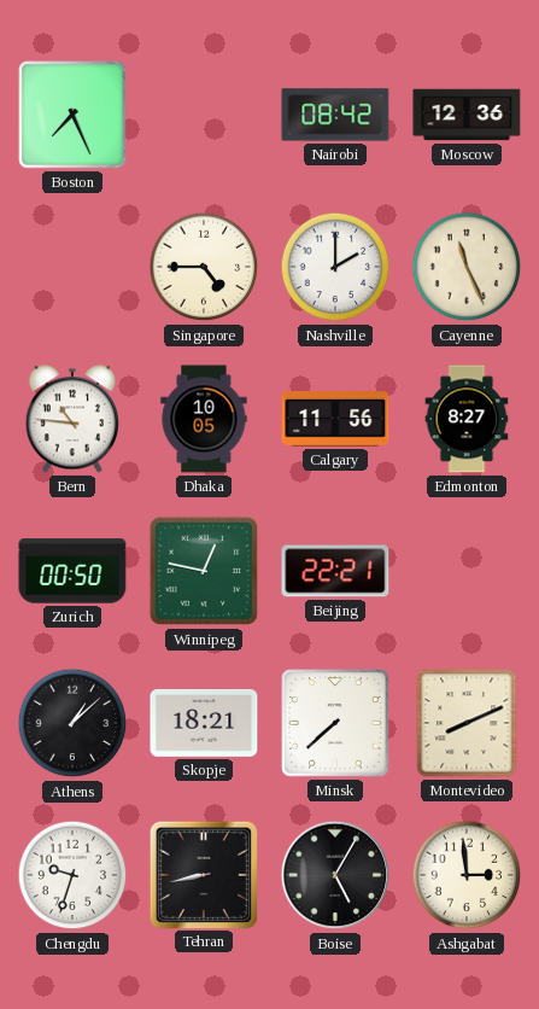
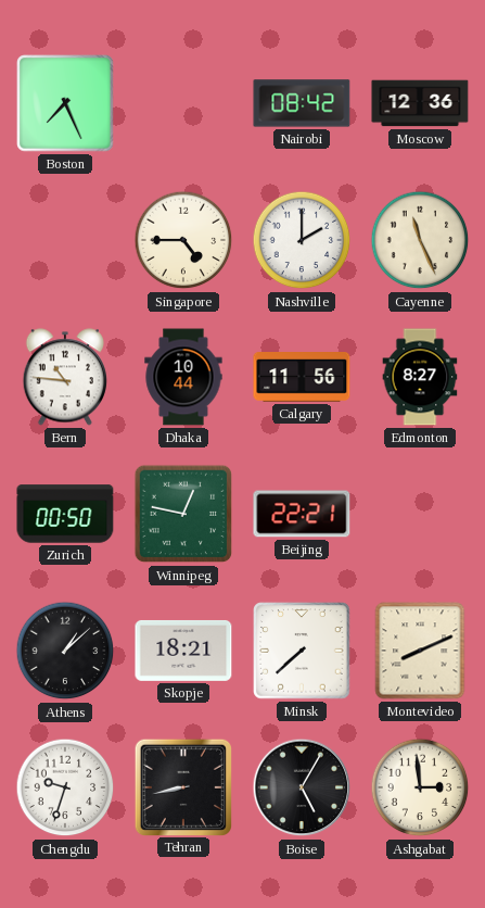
Dhaka: 10:05 -> 10:44
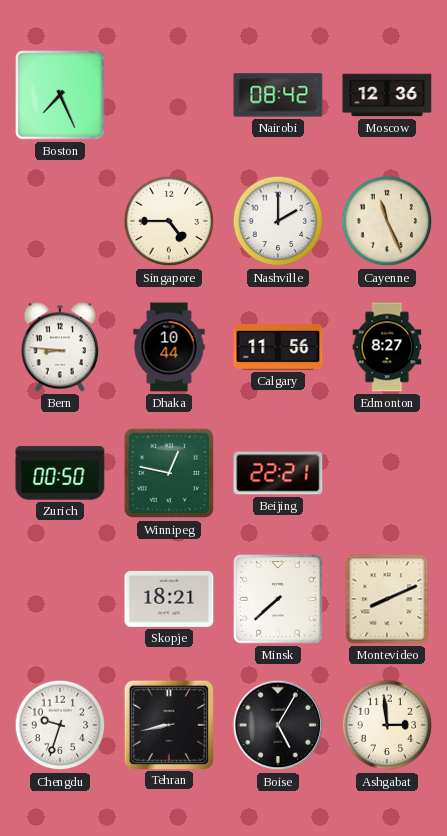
Bern: 10:46 -> 8:46
Athens: 1:08 -> none
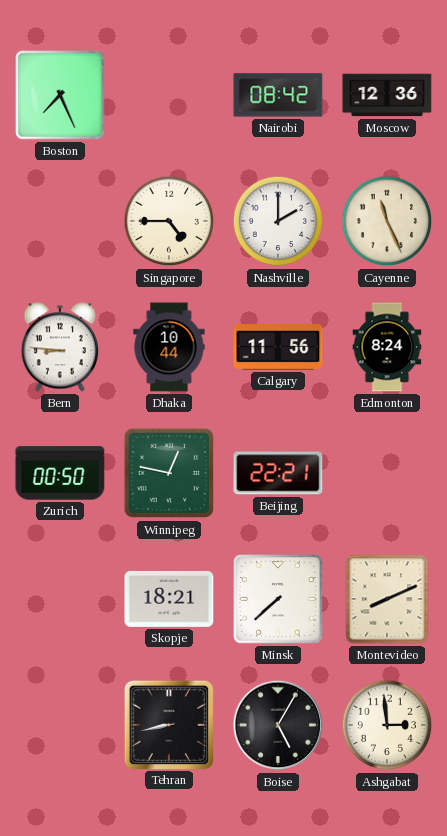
Edmonton: 8:27 -> 8:24
Chengdu: 9:33 -> none
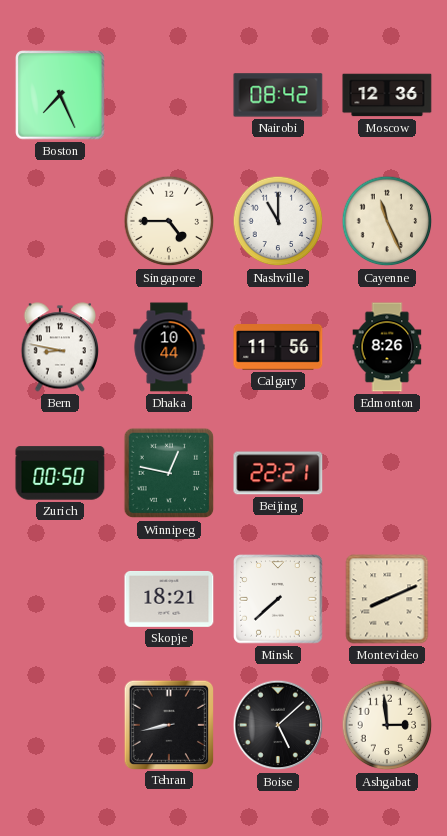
Nashville: 2:00 -> 11:00
Bern: 8:46 -> 8:47
Edmonton: 8:24 -> 8:26
Boise: 5:05 -> 5:08
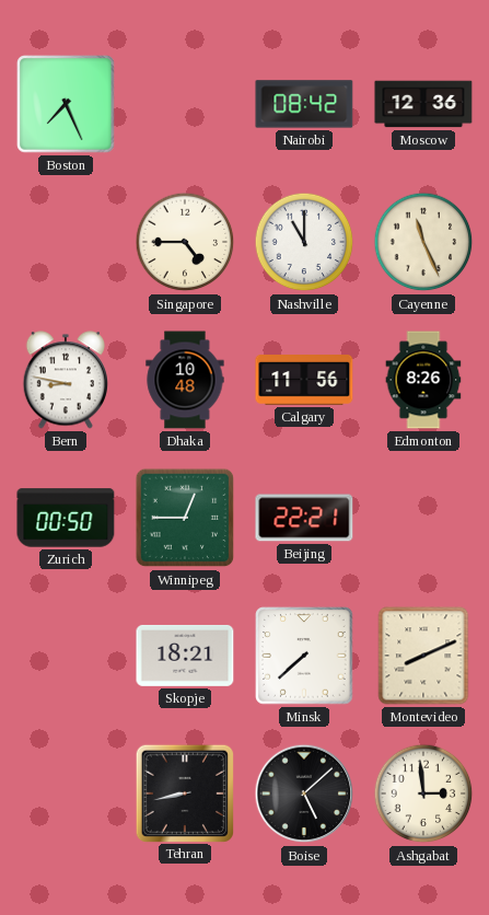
Dhaka: 10:44 -> 10:48
Winnipeg: 12:47 -> 12:45
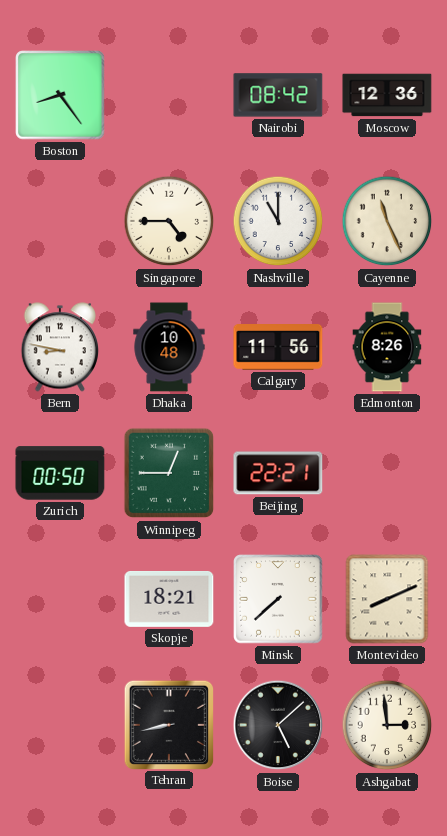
Boston: 7:26 -> 8:24
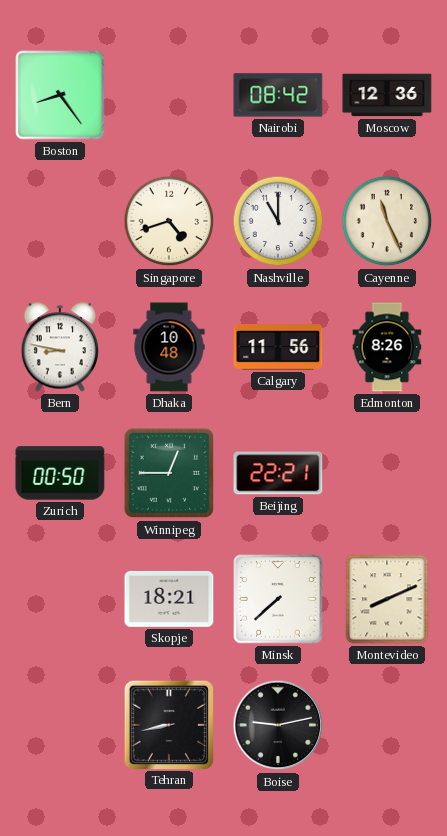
Singapore: 4:45 -> 4:42
Boise: 5:08 -> 9:13
Ashgabat: 2:59 -> none
